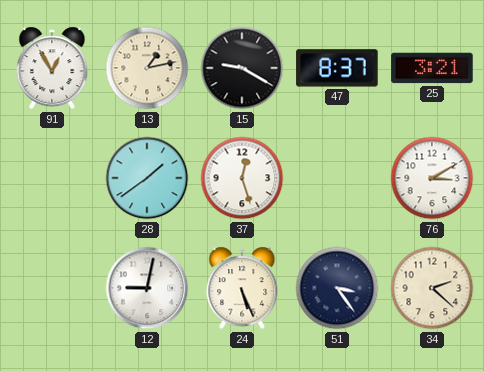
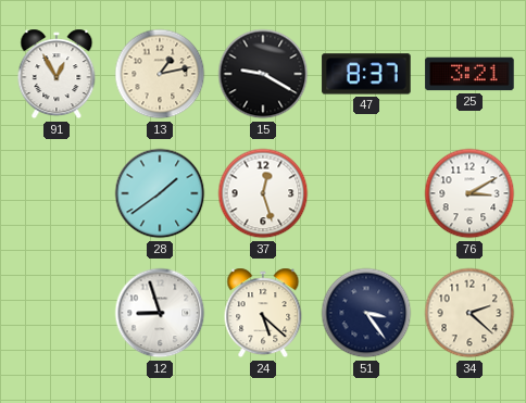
12: 9:02 -> 8:57
24: 5:26 -> 5:22
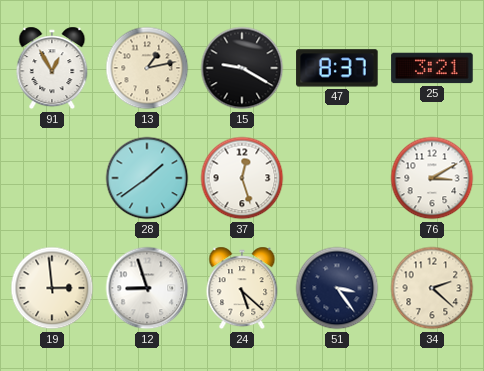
19: none -> 2:59
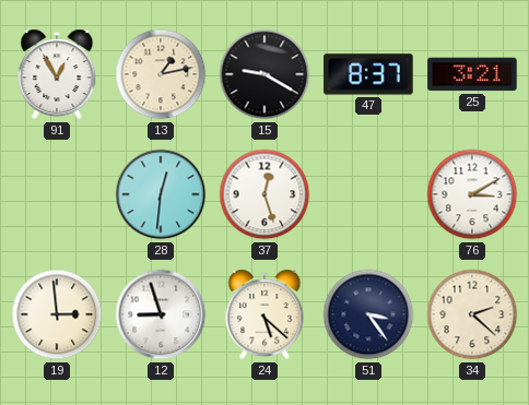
28: 1:39 -> 12:31
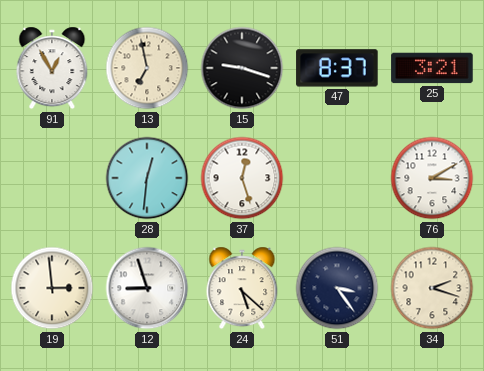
13: 1:13 -> 6:58
15: 9:20 -> 9:18
34: 2:22 -> 2:18
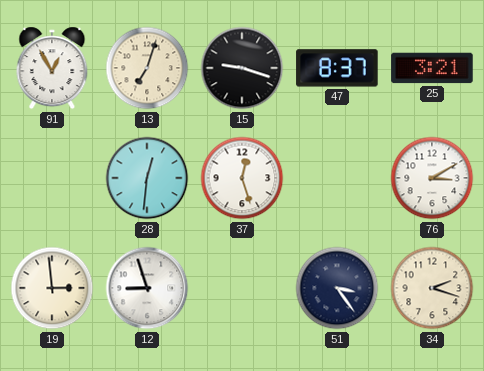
13: 6:58 -> 7:03
24: 5:22 -> none
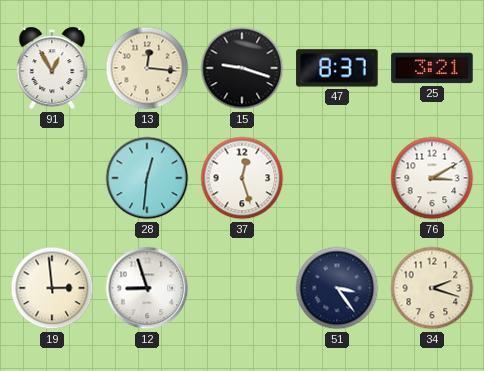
13: 7:03 -> 12:16
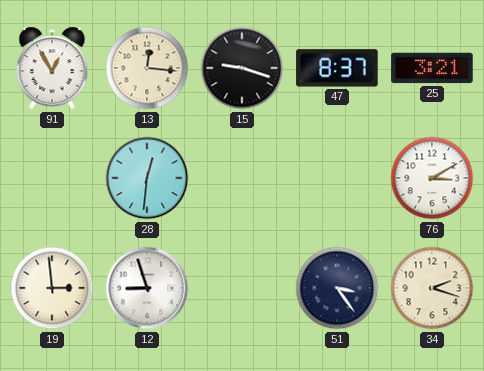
37: 12:27 -> none
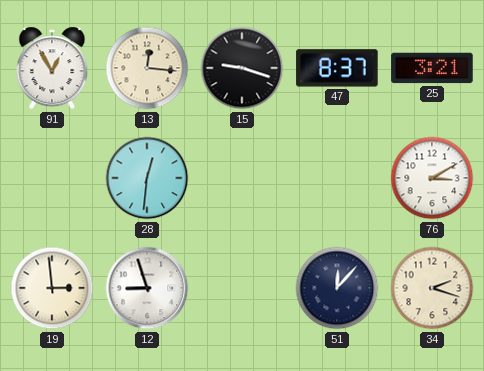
51: 3:24 -> 12:07
